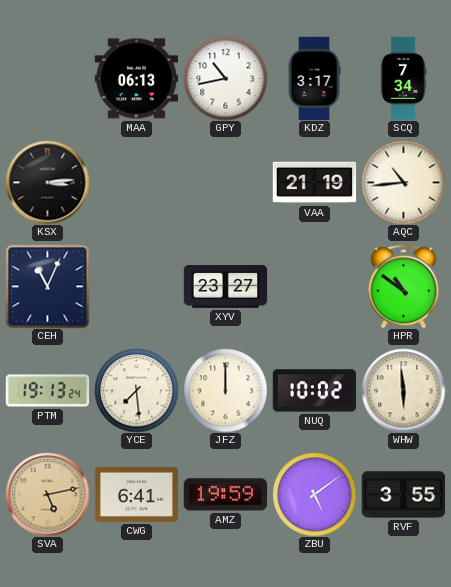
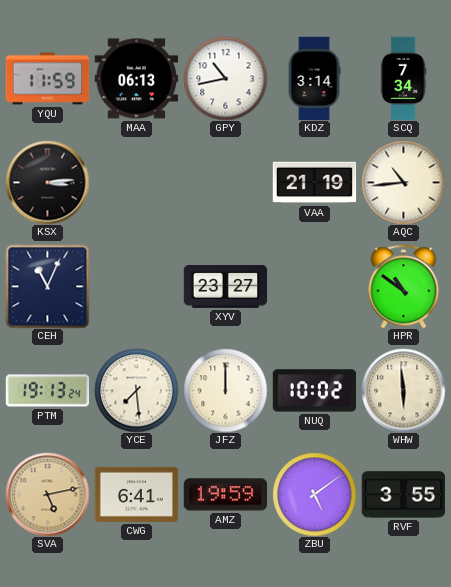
YQU: none -> 11:59
KDZ: 3:17 -> 3:14
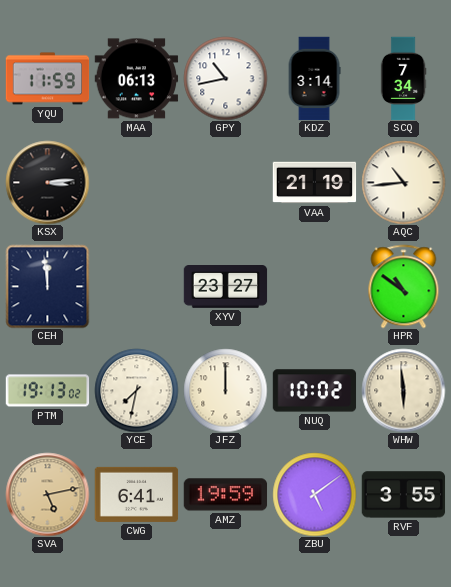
CEH: 11:04 -> 11:59
PTM: 19:13:24 -> 19:13:02
YCE: 7:29 -> 7:32
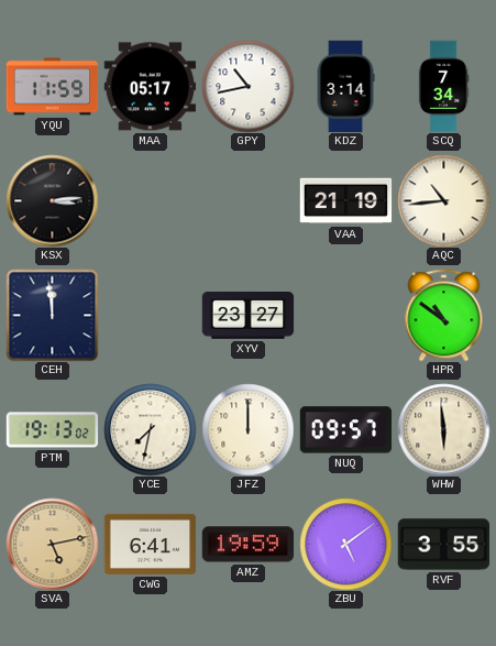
MAA: 06:13 -> 05:17
NUQ: 10:02 -> 09:57
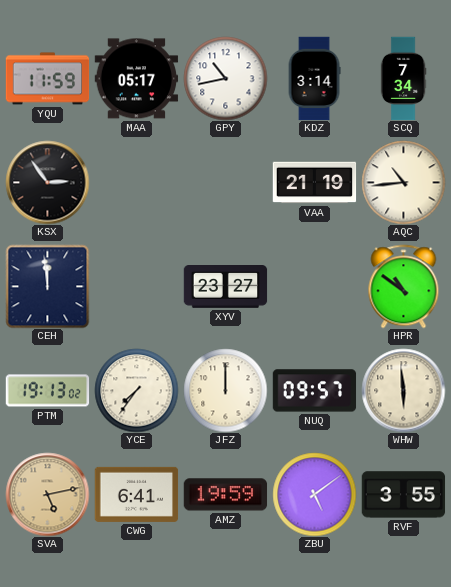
KSX: 3:14 -> 2:54
YCE: 7:32 -> 7:36
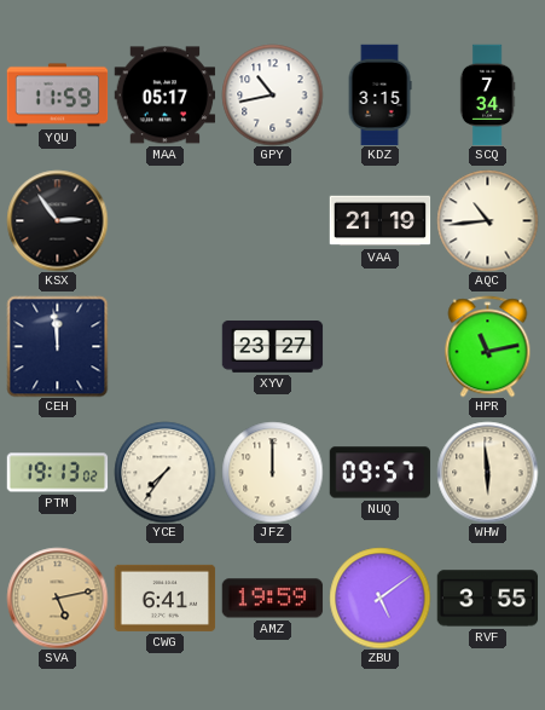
KDZ: 3:14 -> 3:15
HPR: 10:51 -> 11:13
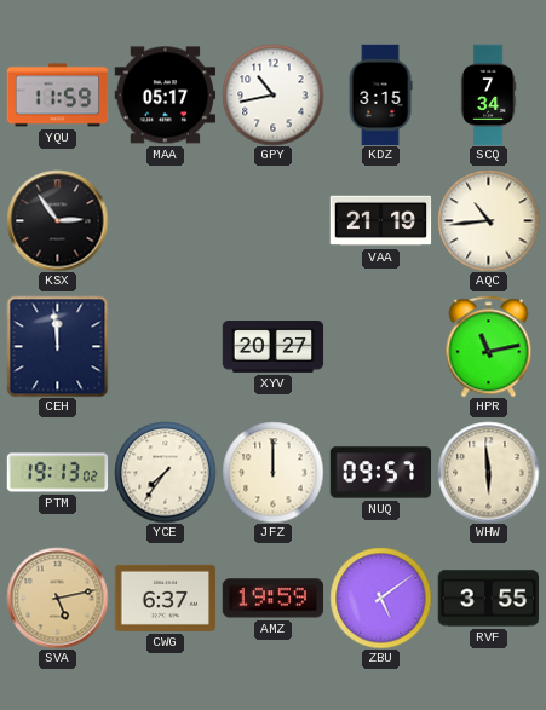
XYV: 23:27 -> 20:27
CWG: 6:41 -> 6:37
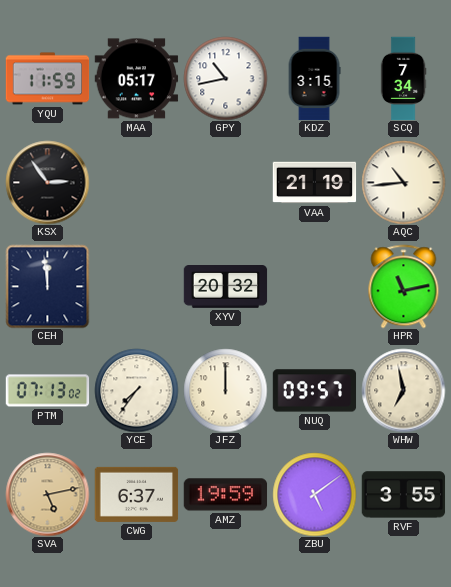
XYV: 20:27 -> 20:32
PTM: 19:13 -> 07:13
WHW: 5:59 -> 6:58
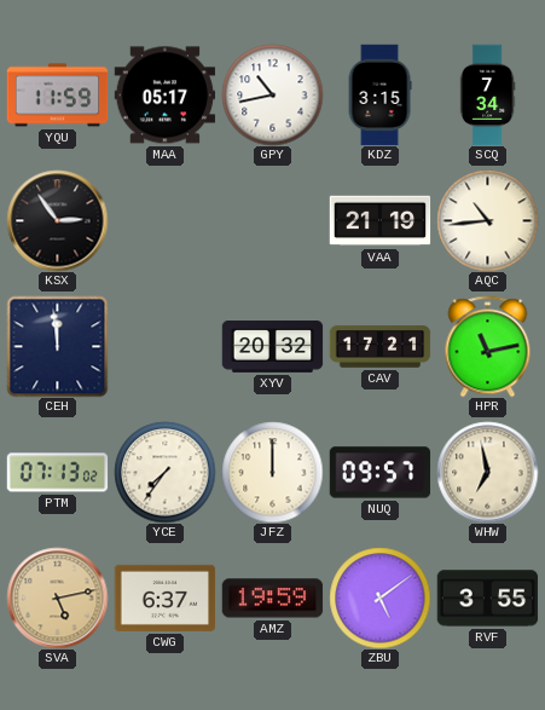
CAV: none -> 17:21
